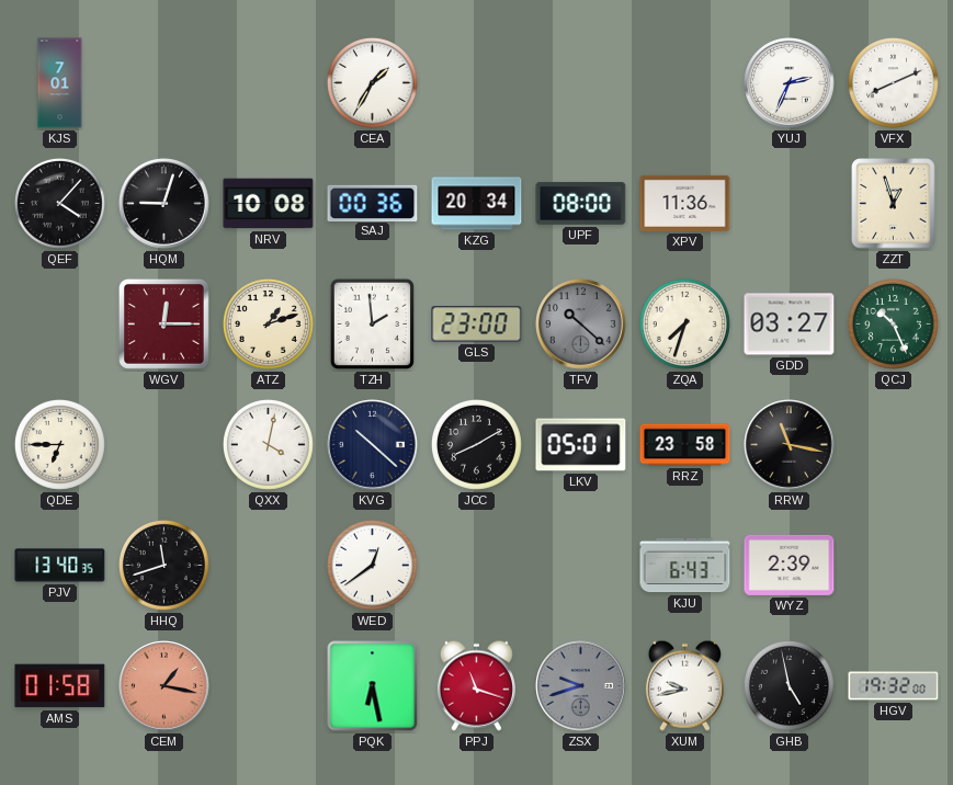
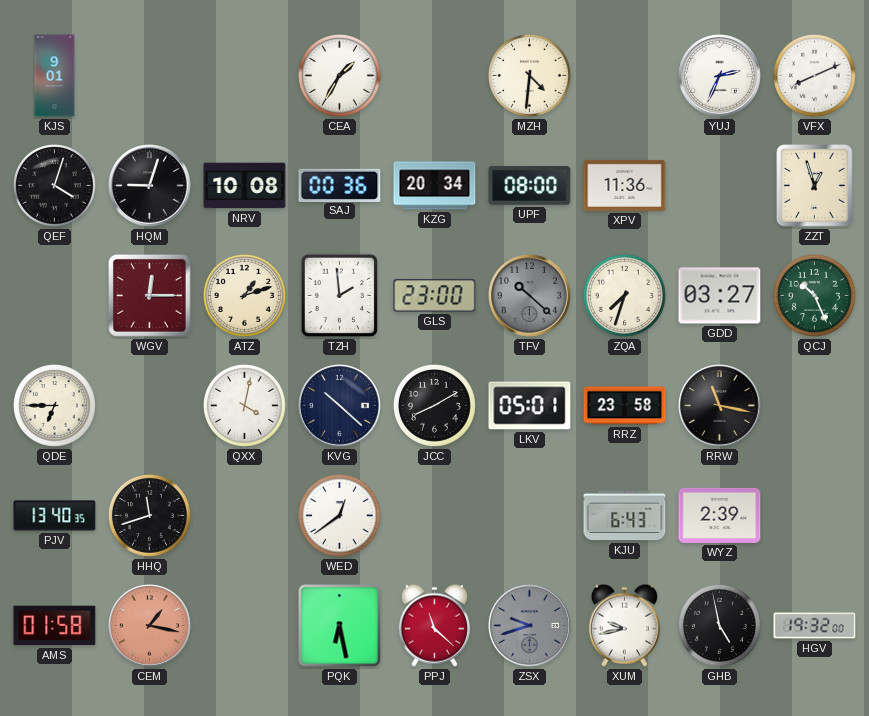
KJS: 7:01 -> 9:01
MZH: none -> 4:31
QEF: 4:07 -> 4:03
PPJ: 11:18 -> 11:22
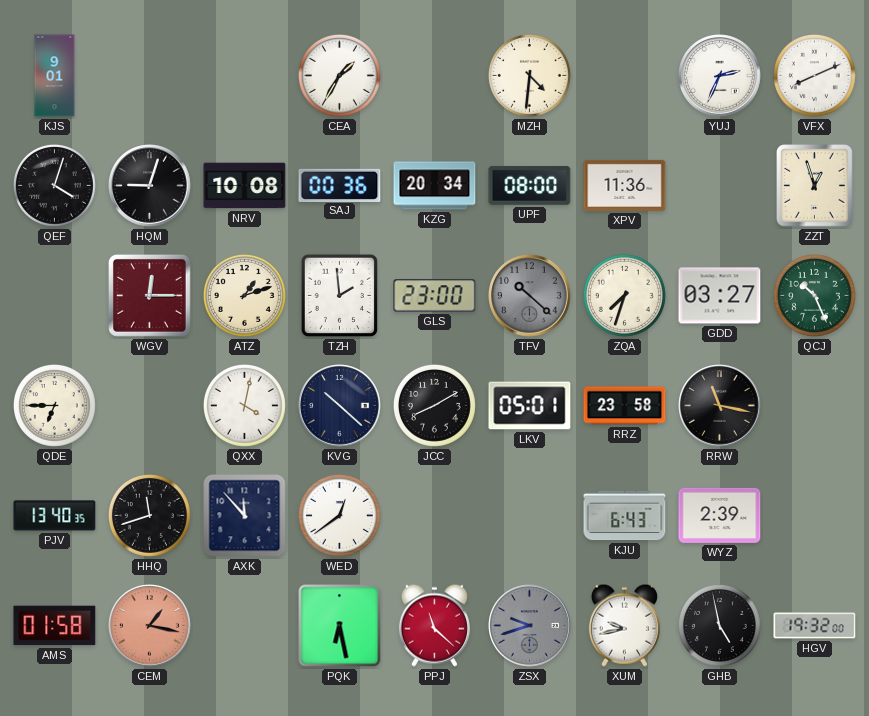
AXK: none -> 11:53
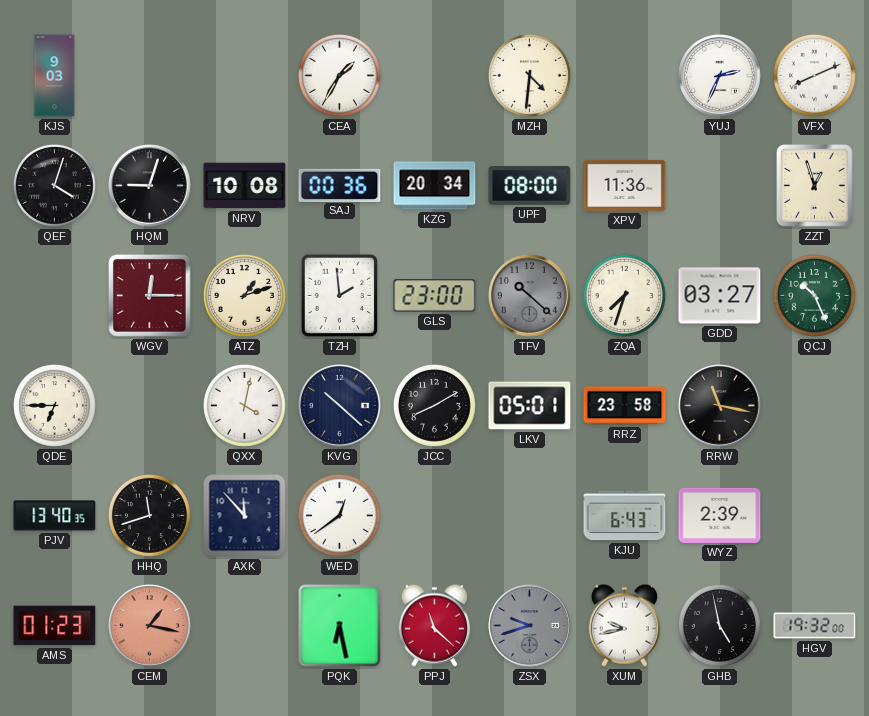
KJS: 9:01 -> 9:03
AMS: 01:58 -> 01:23
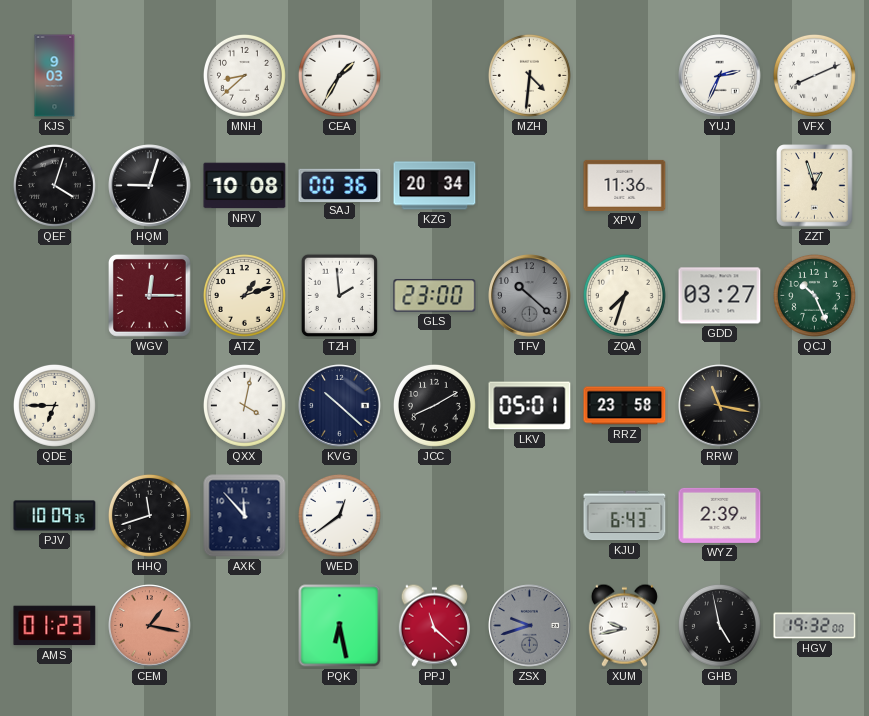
MNH: none -> 8:38
UPF: 08:00 -> none
PJV: 13:40 -> 10:09
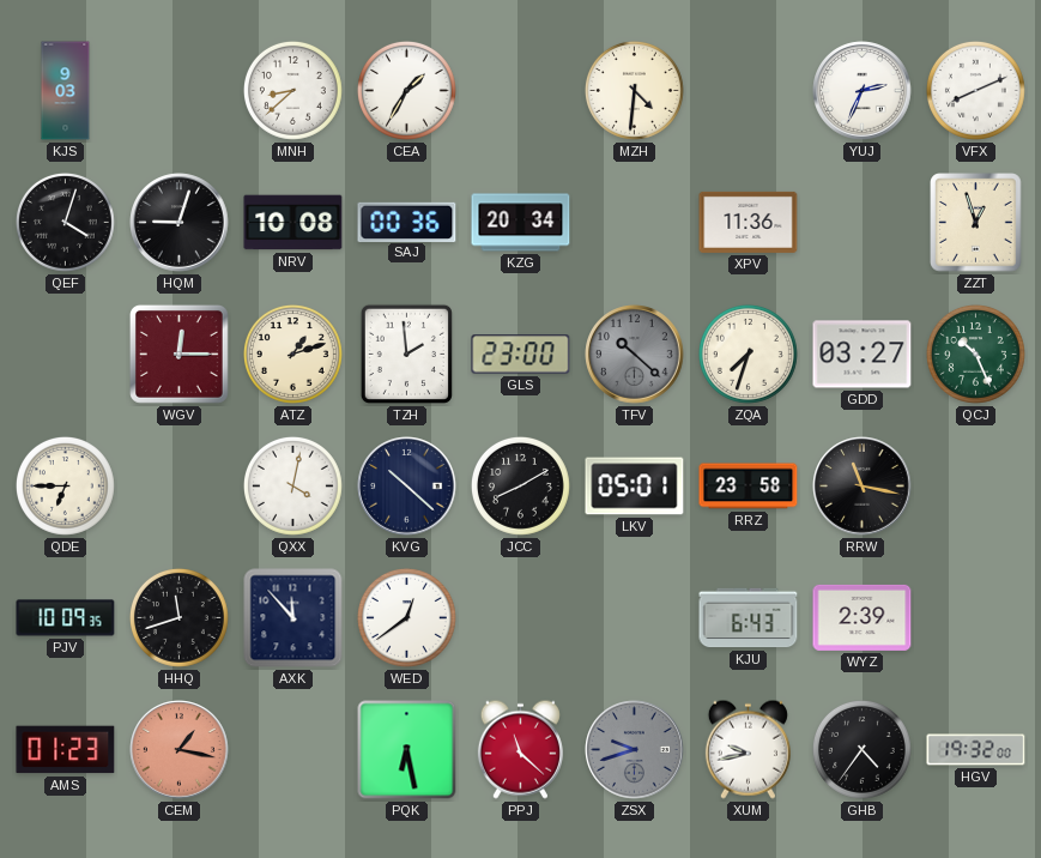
GHB: 4:58 -> 4:36
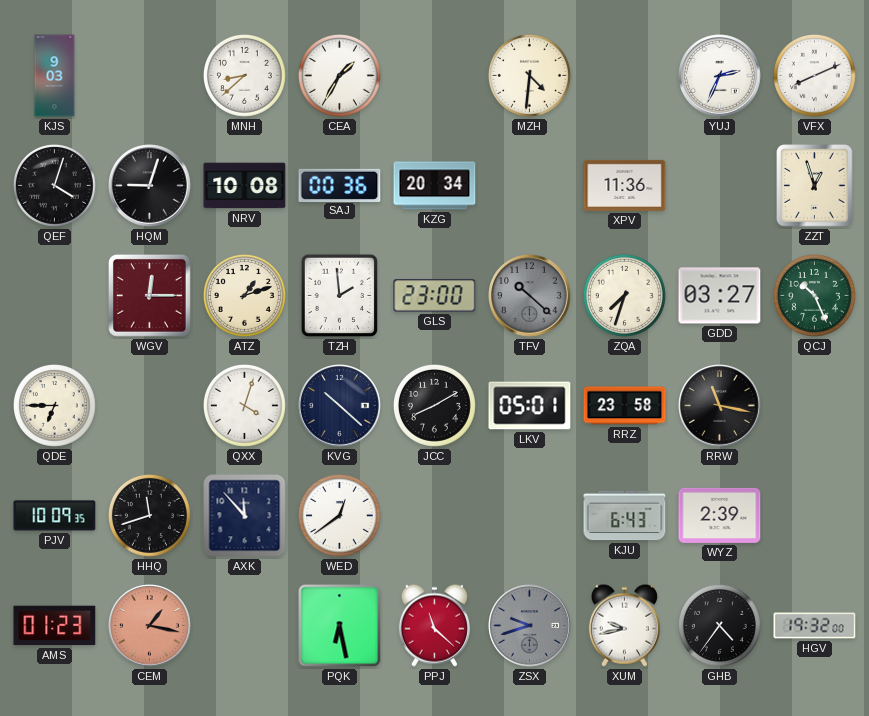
QXX: 4:02 -> 4:03
